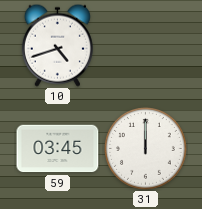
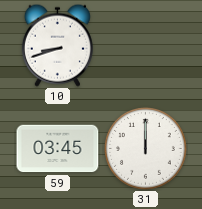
10: 4:42 -> 8:42
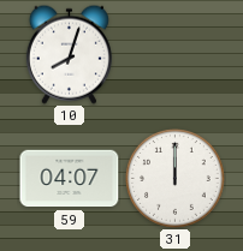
10: 8:42 -> 8:03
59: 03:45 -> 04:07
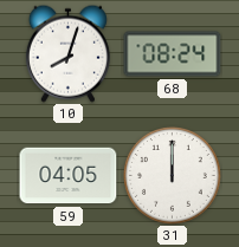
68: none -> 08:24
59: 04:07 -> 04:05
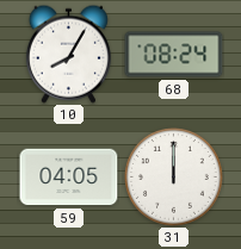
10: 8:03 -> 8:05
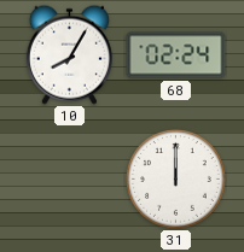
68: 08:24 -> 02:24
59: 04:05 -> none
